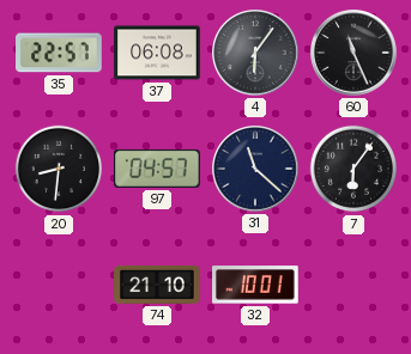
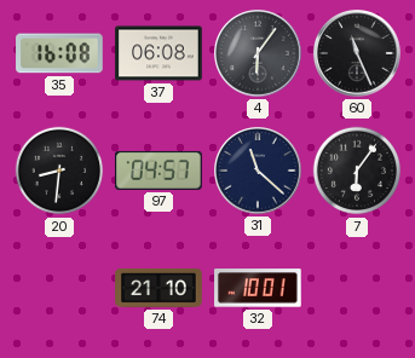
35: 22:57 -> 16:08
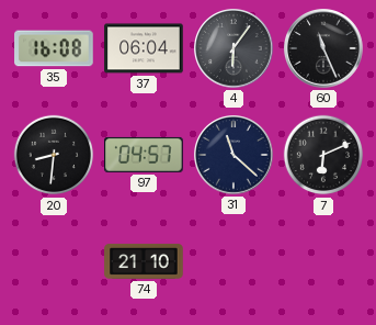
37: 06:08 -> 06:04
7: 6:06 -> 6:11
32: 10:01 -> none
